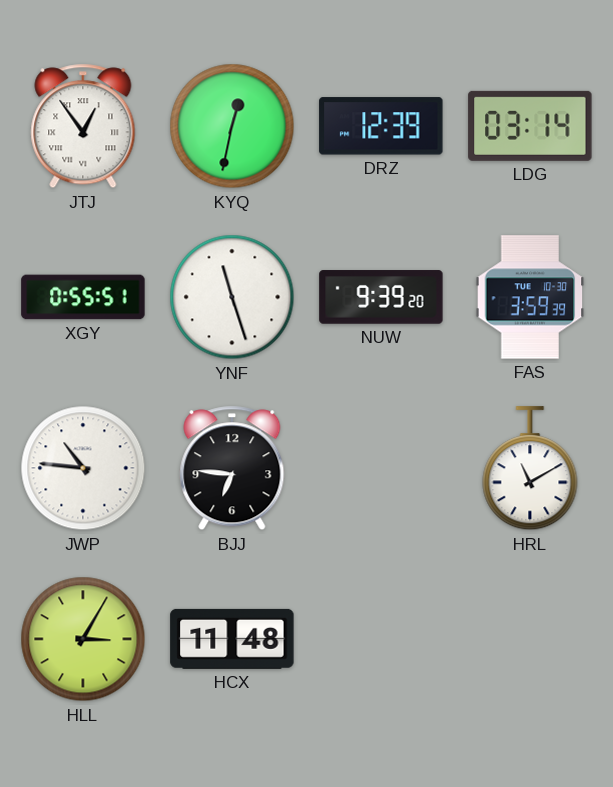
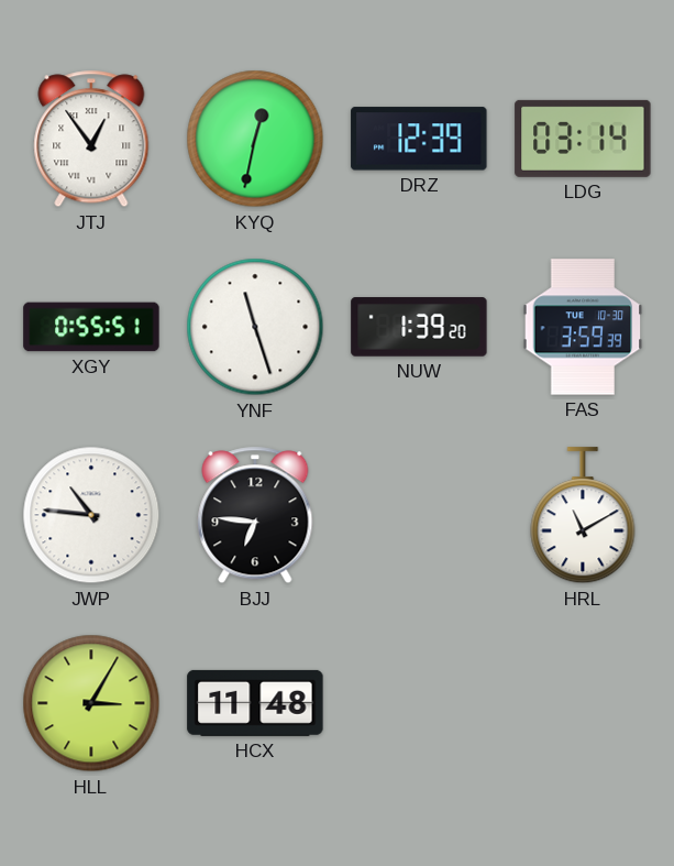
NUW: 9:39 -> 1:39
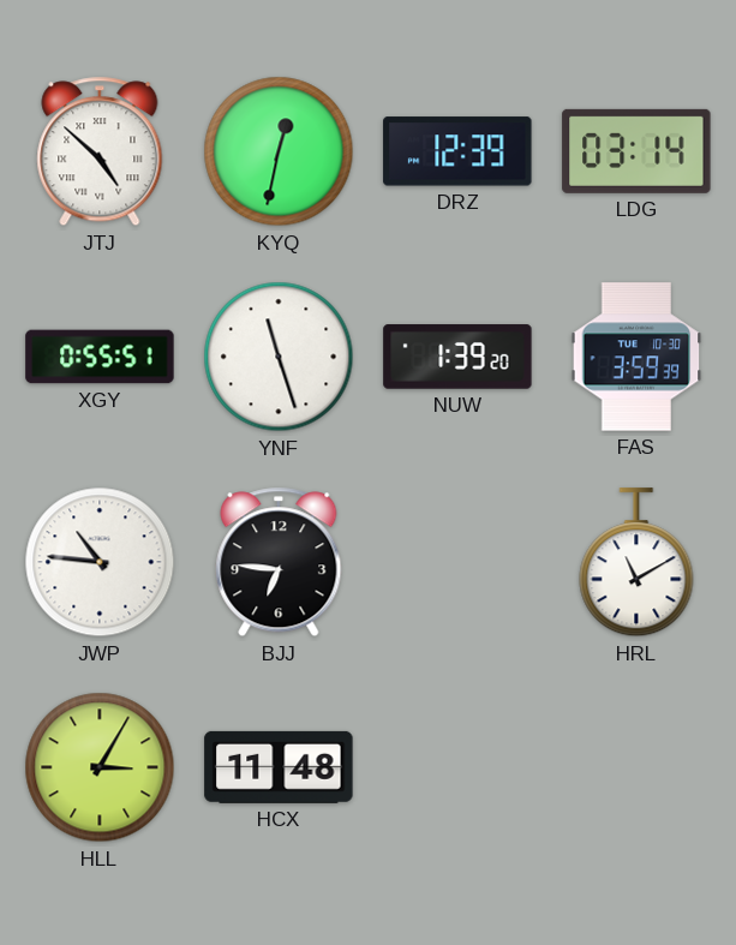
JTJ: 12:54 -> 4:52
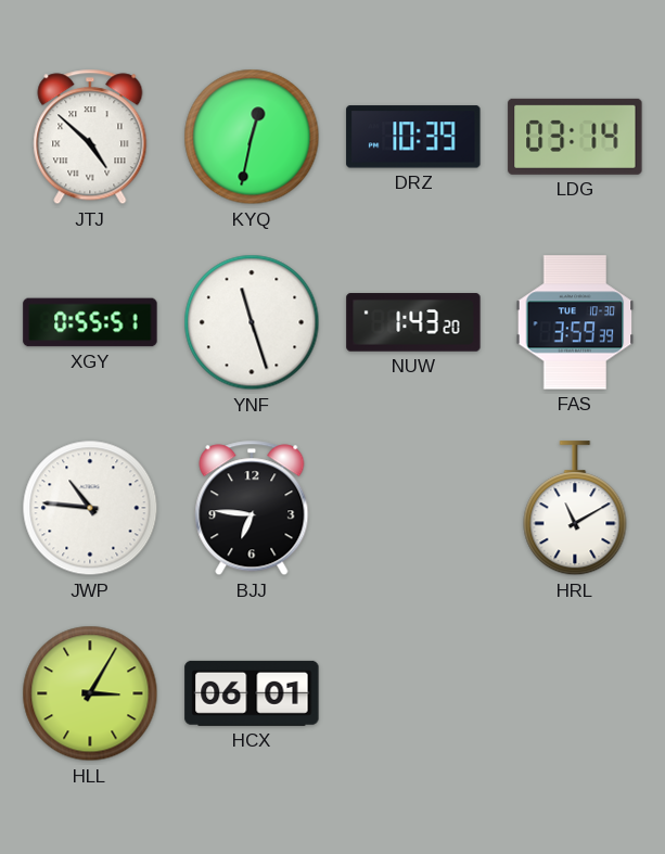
DRZ: 12:39 -> 10:39
NUW: 1:39 -> 1:43
HCX: 11:48 -> 06:01
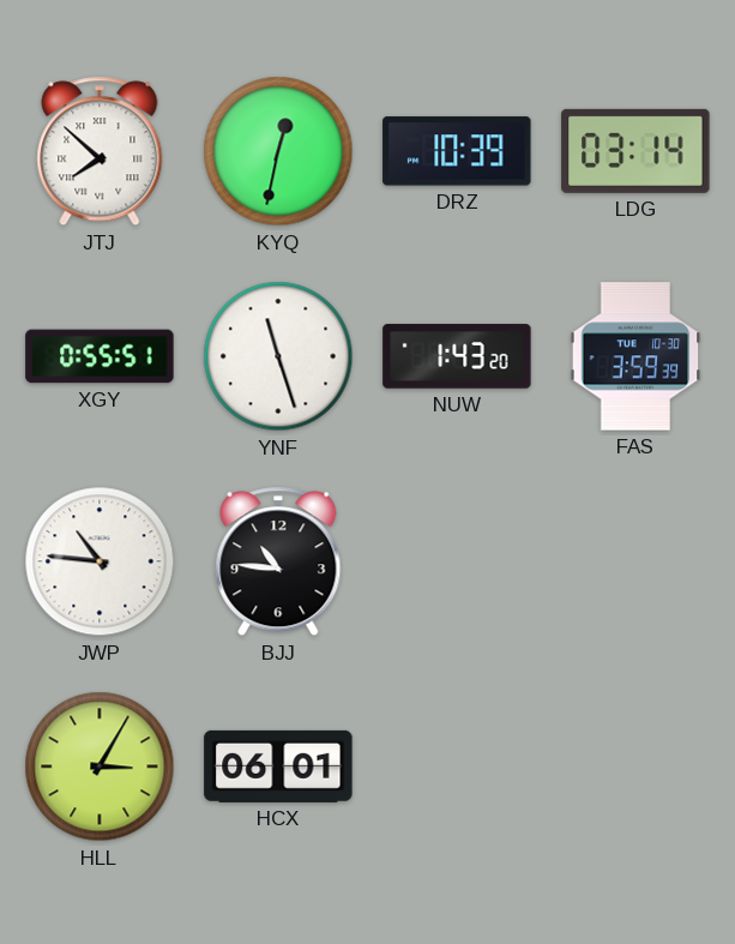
JTJ: 4:52 -> 7:52
BJJ: 6:46 -> 10:46
HRL: 11:10 -> none
